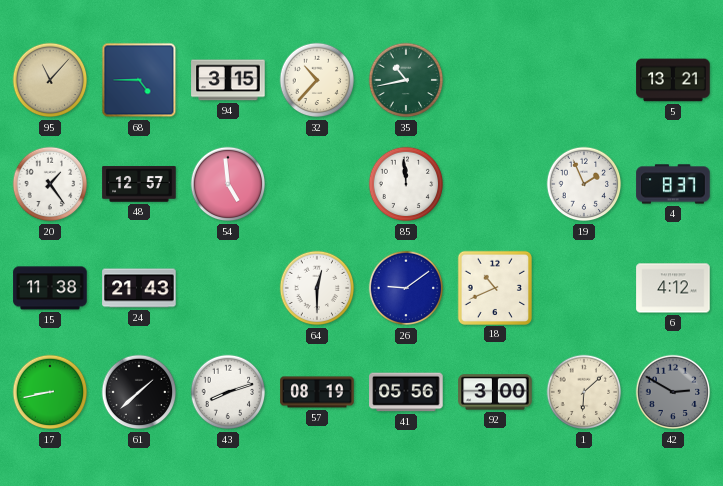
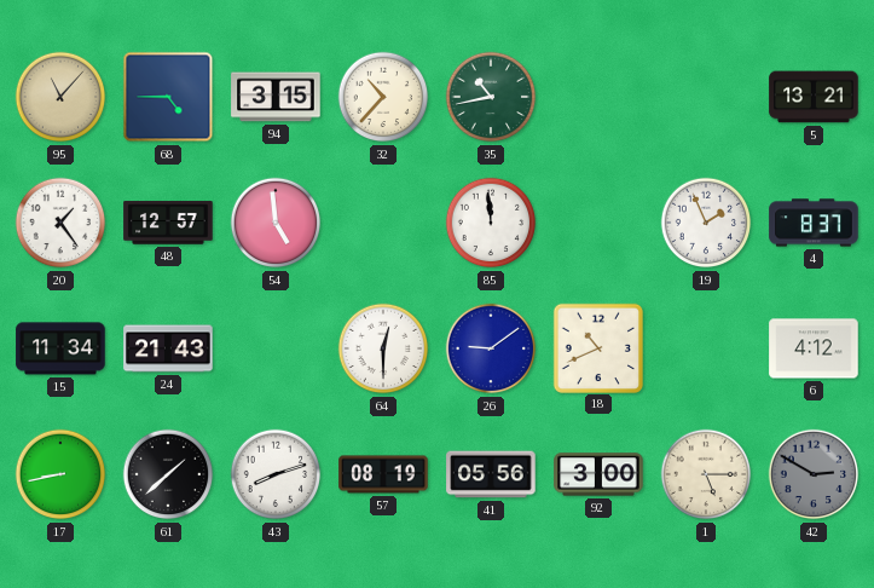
15: 11:38 -> 11:34
1: 6:08 -> 5:15
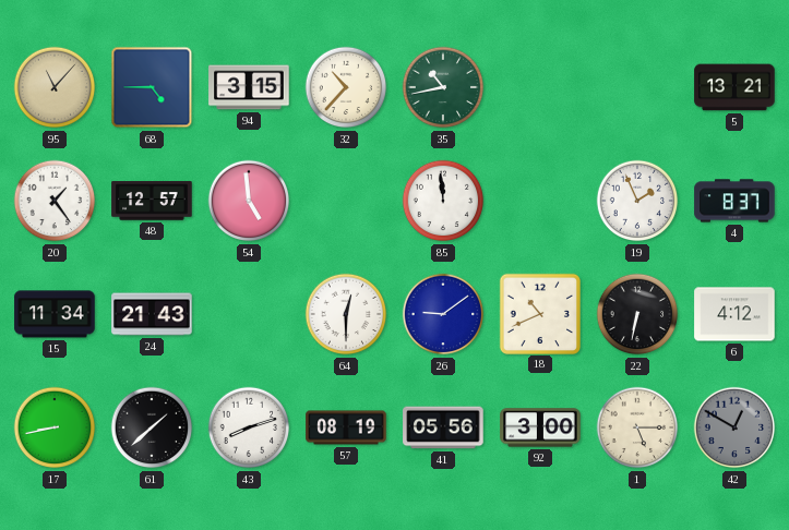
22: none -> 6:32
42: 2:50 -> 12:50
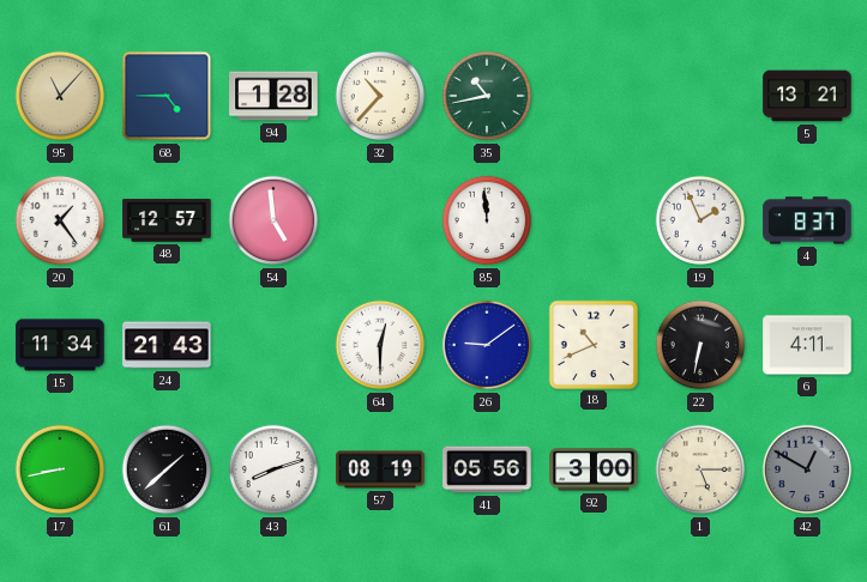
94: 3:15 -> 1:28
6: 4:12 -> 4:11
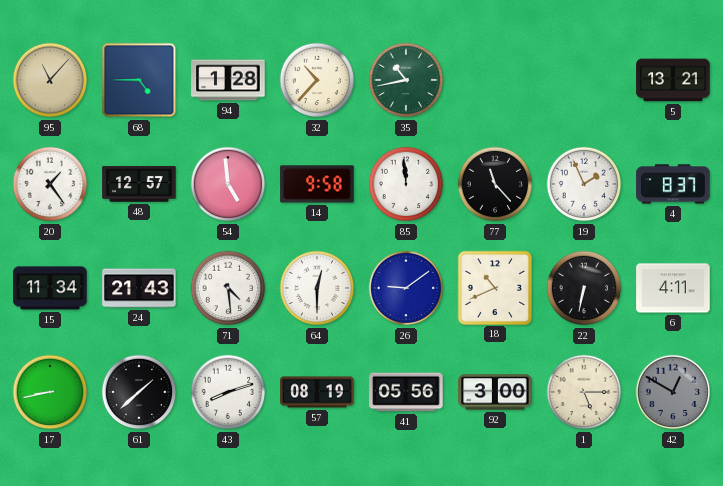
14: none -> 9:58
77: none -> 11:23
71: none -> 4:29
